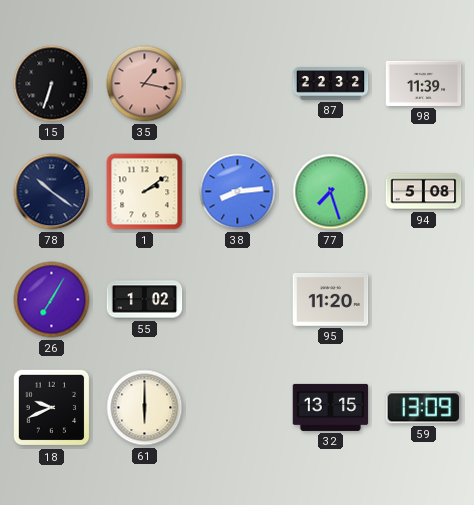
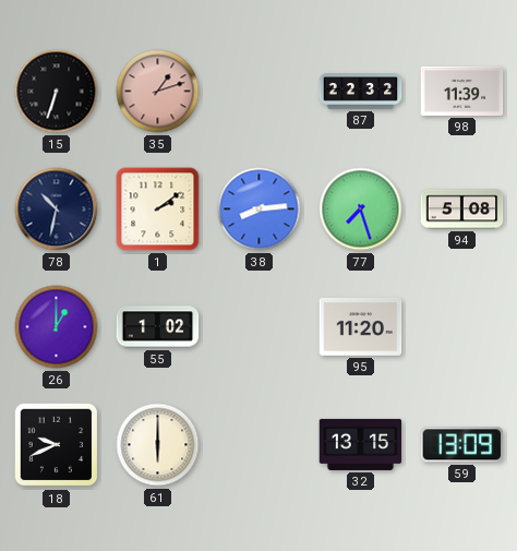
35: 1:17 -> 1:12
78: 10:21 -> 10:32
26: 7:05 -> 1:00
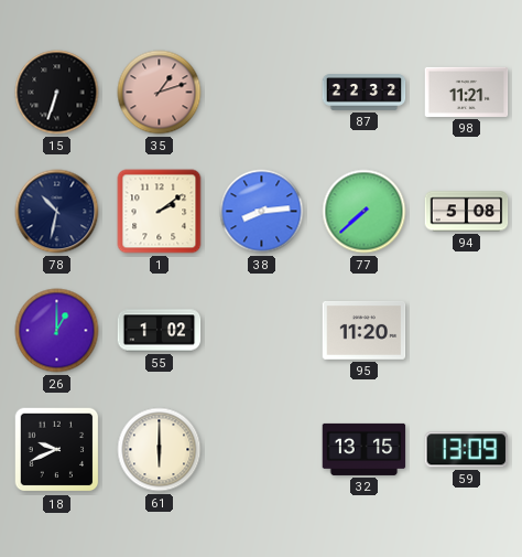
98: 11:39 -> 11:21
77: 7:27 -> 7:38
